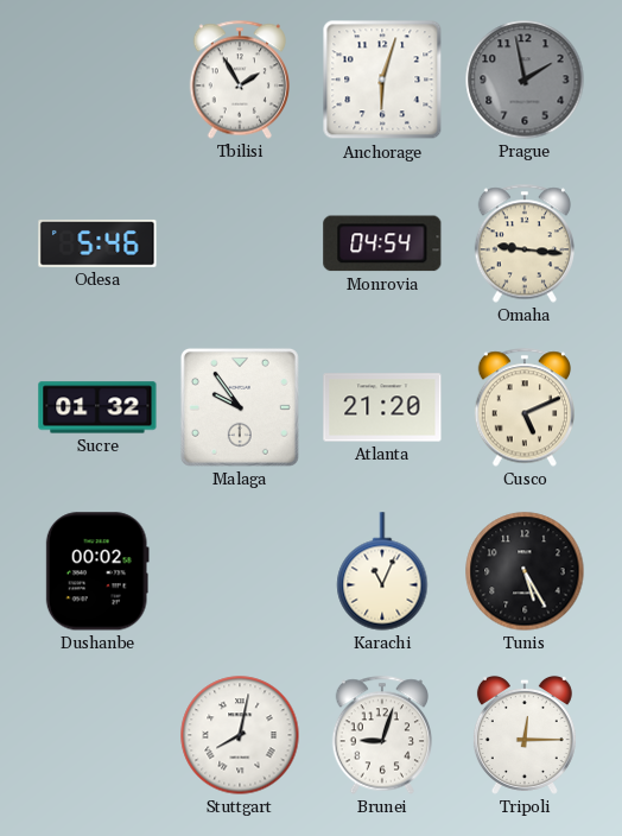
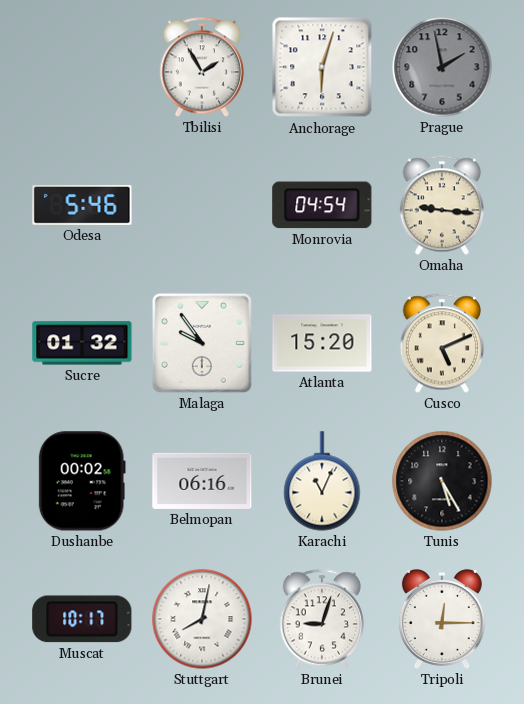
Atlanta: 21:20 -> 15:20
Belmopan: none -> 06:16
Muscat: none -> 10:17
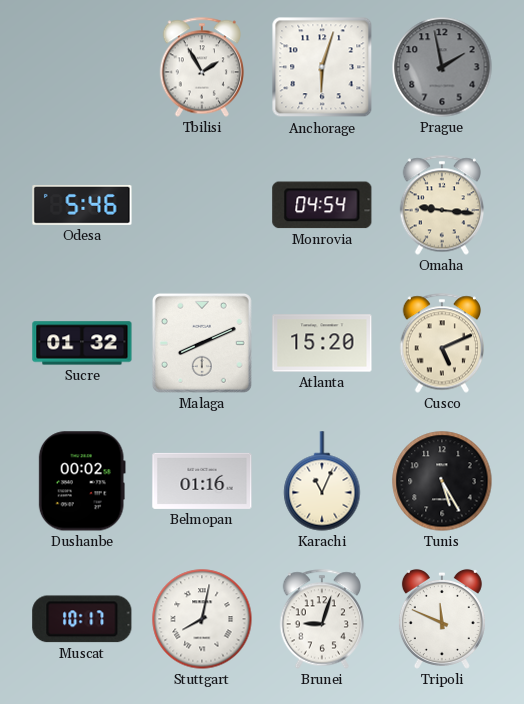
Malaga: 9:54 -> 8:11
Belmopan: 06:16 -> 01:16
Tripoli: 12:15 -> 11:49
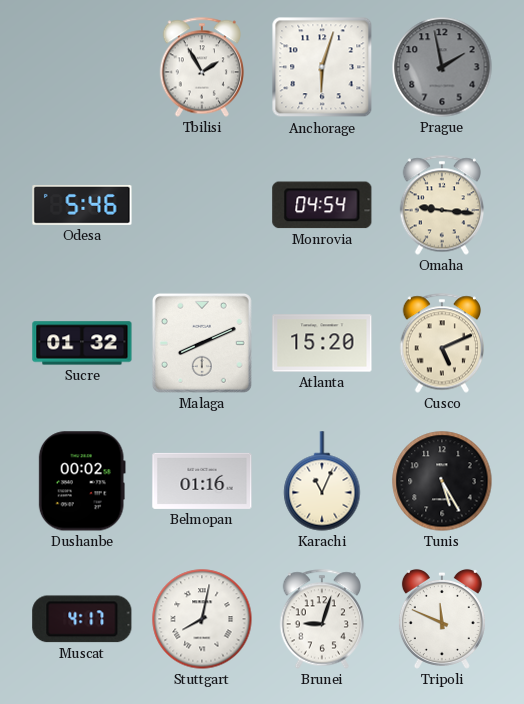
Muscat: 10:17 -> 4:17
